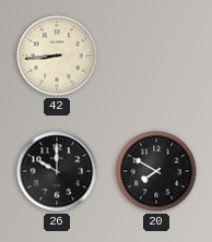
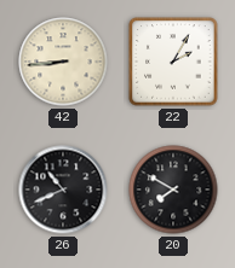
22: none -> 2:05
26: 10:00 -> 10:41
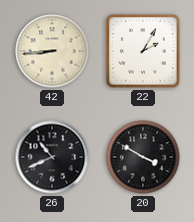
20: 7:50 -> 3:50
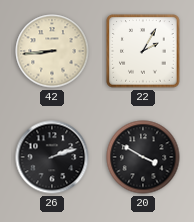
26: 10:41 -> 2:12
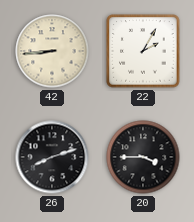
26: 2:12 -> 8:12
20: 3:50 -> 3:45
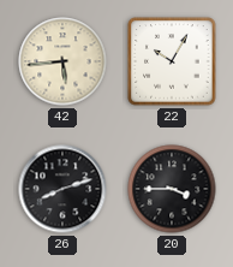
42: 8:44 -> 5:44
22: 2:05 -> 10:05
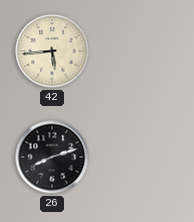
22: 10:05 -> none
20: 3:45 -> none
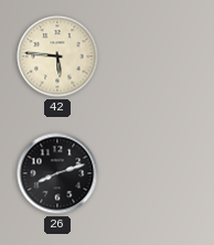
42: 5:44 -> 5:46
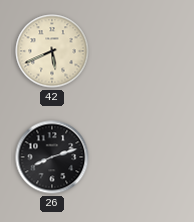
42: 5:46 -> 5:41
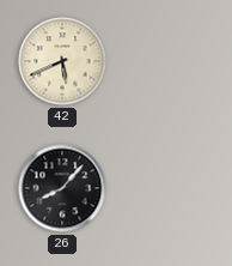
26: 8:12 -> 8:07
